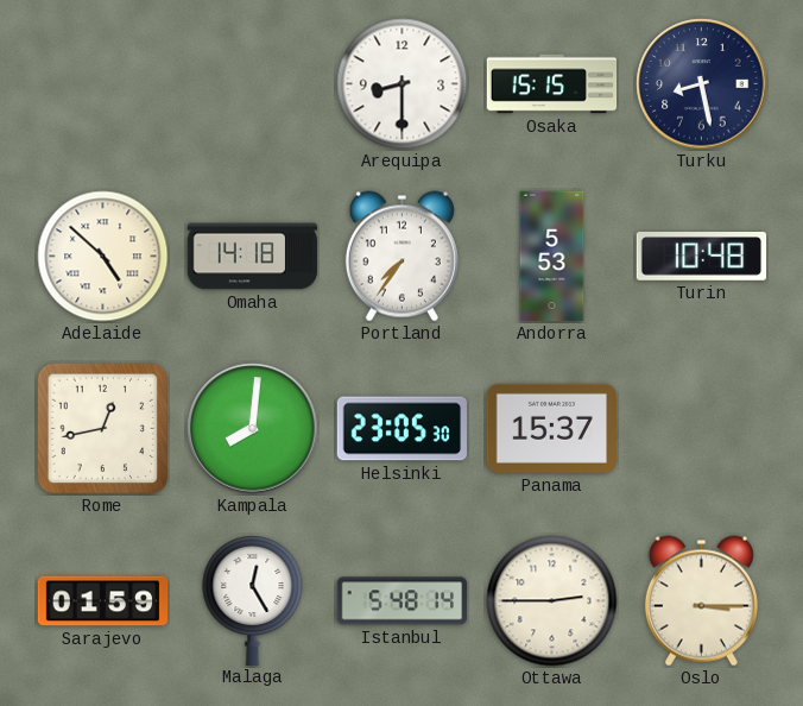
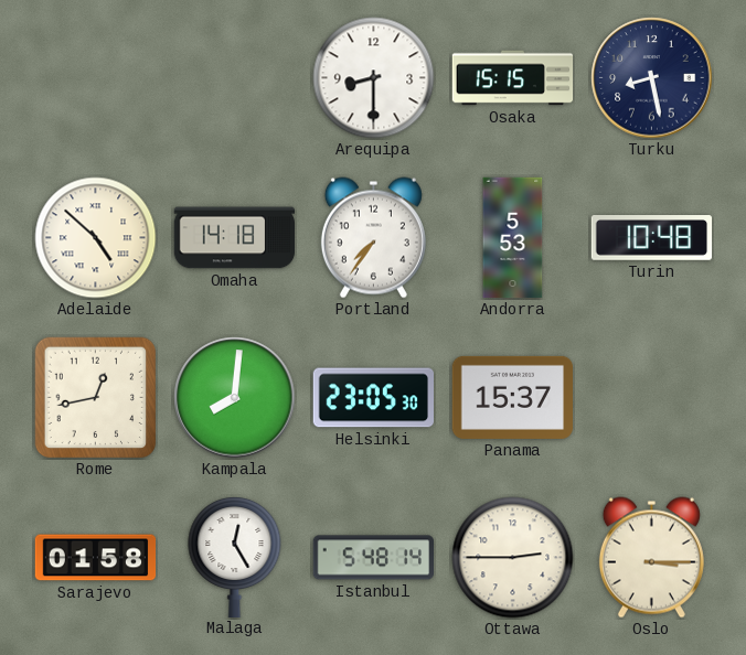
Sarajevo: 01:59 -> 01:58
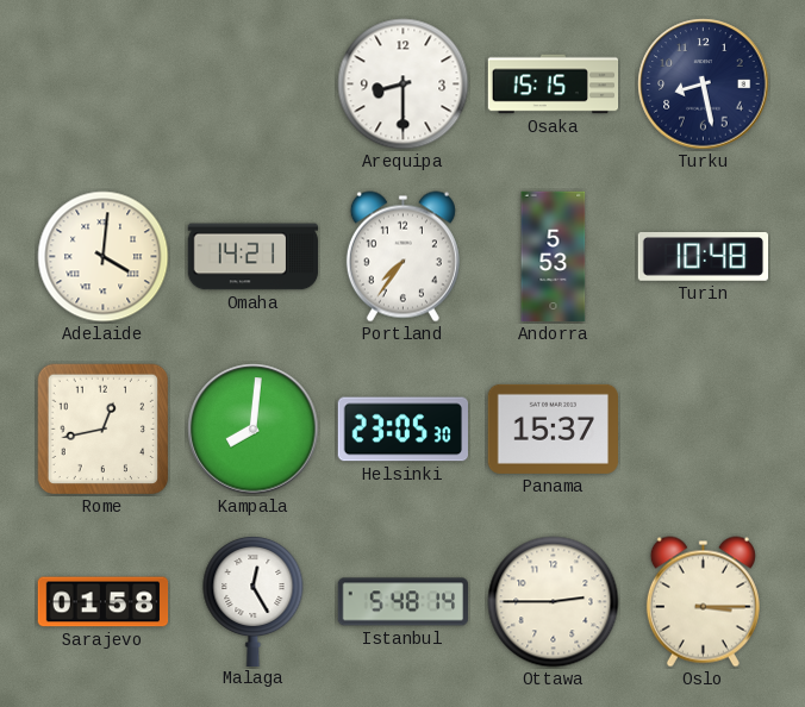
Adelaide: 4:52 -> 4:01
Omaha: 14:18 -> 14:21
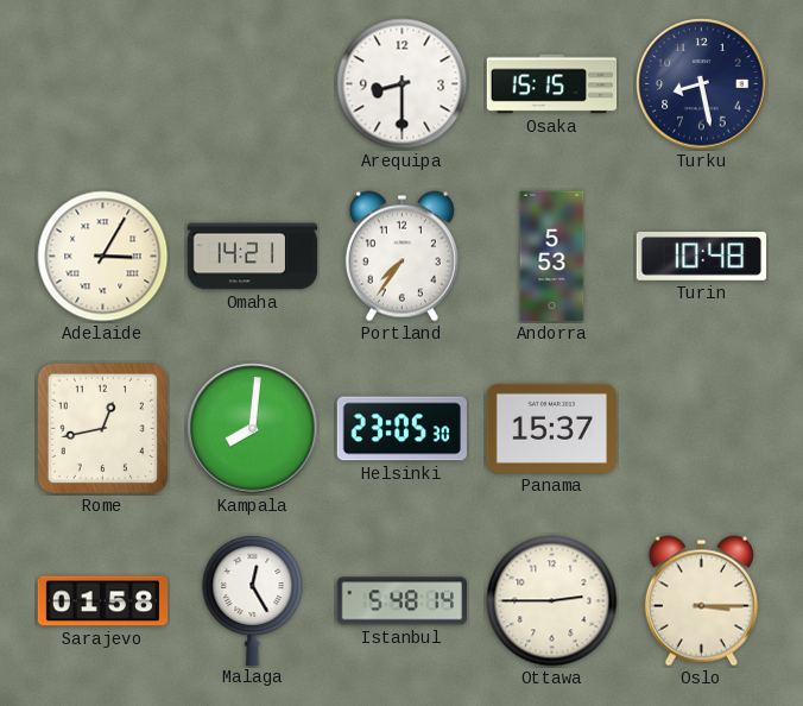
Adelaide: 4:01 -> 3:05
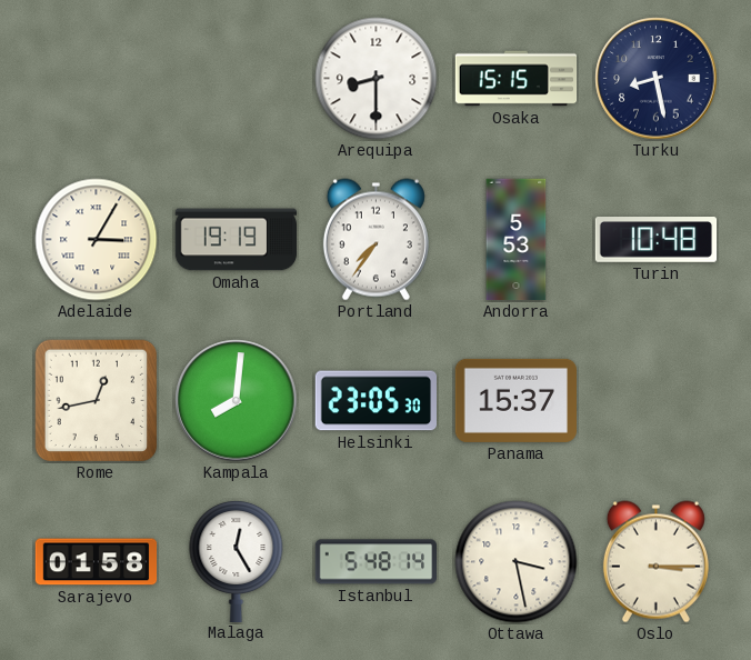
Omaha: 14:21 -> 19:19
Ottawa: 2:45 -> 3:28
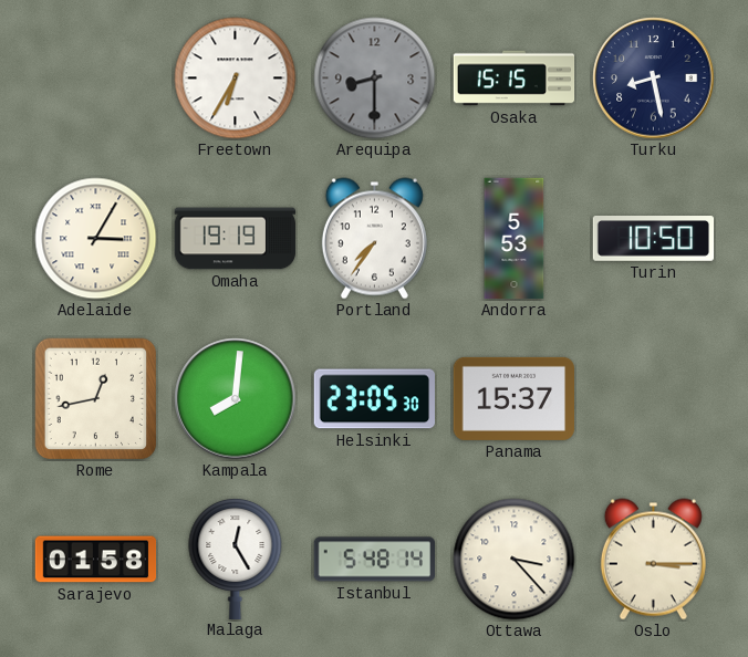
Freetown: none -> 6:35
Arequipa dial: white -> grey
Turin: 10:48 -> 10:50
Ottawa: 3:28 -> 3:23
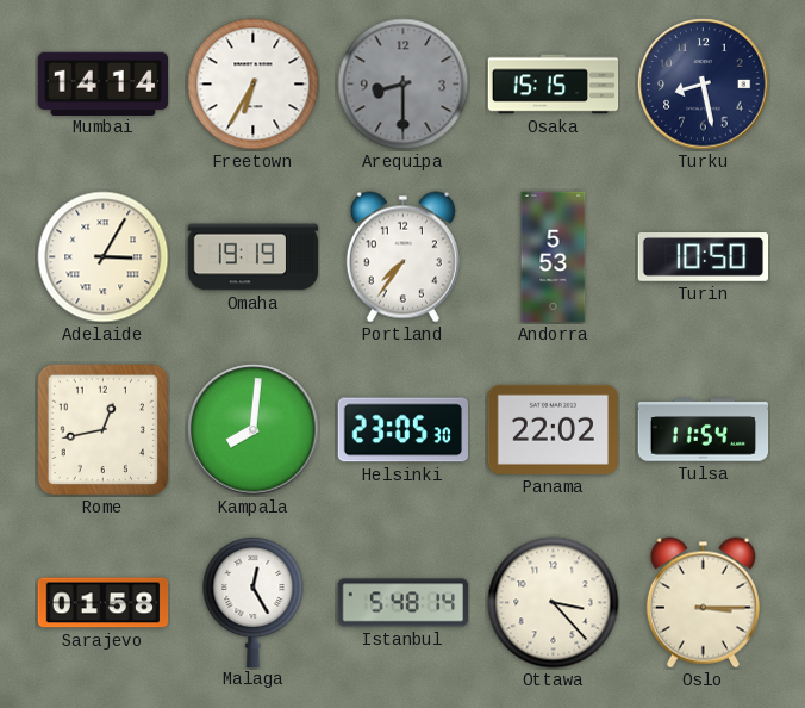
Mumbai: none -> 14:14
Panama: 15:37 -> 22:02
Tulsa: none -> 11:54
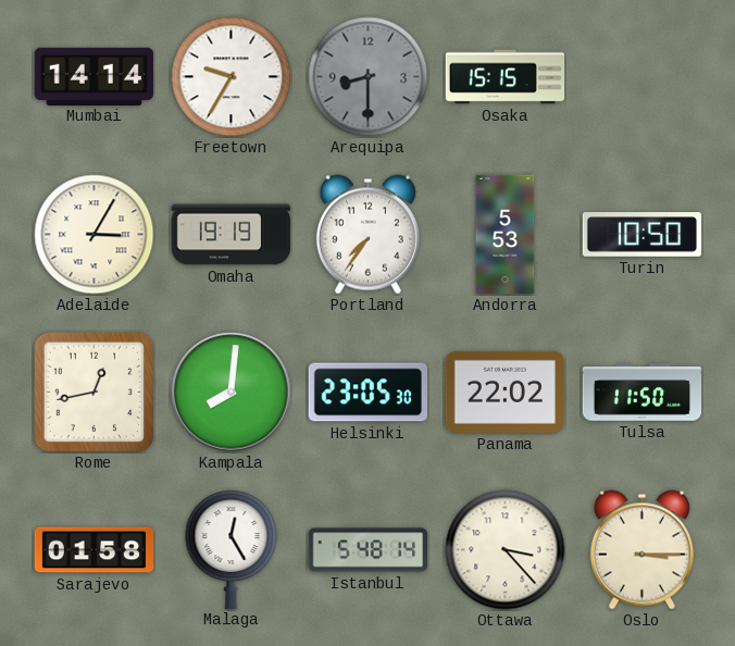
Freetown: 6:35 -> 9:35
Turku: 8:28 -> none
Tulsa: 11:54 -> 11:50
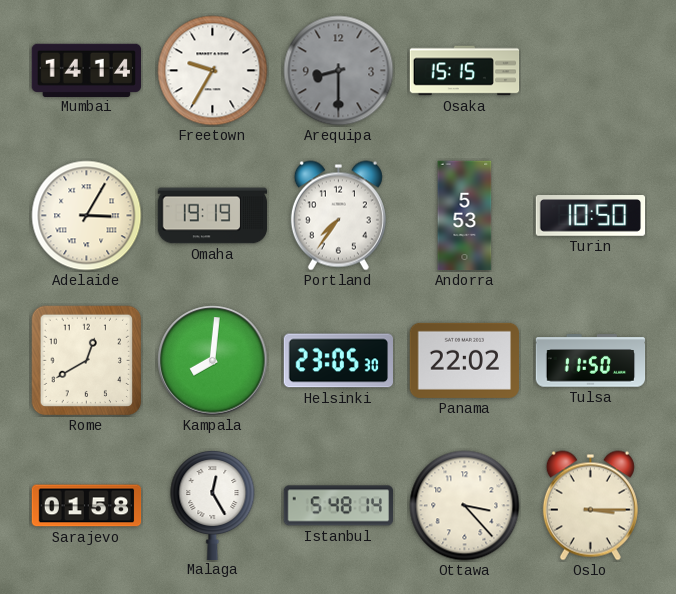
Rome: 12:43 -> 12:40
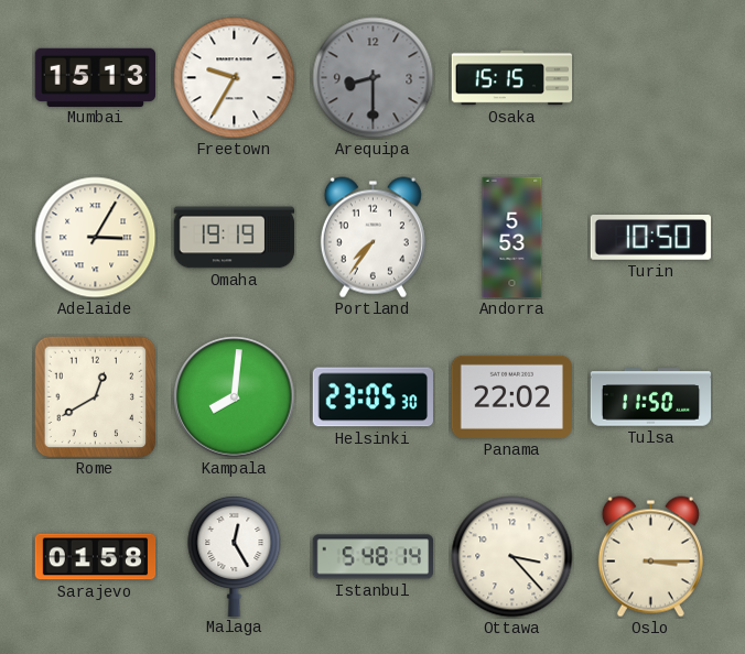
Mumbai: 14:14 -> 15:13
